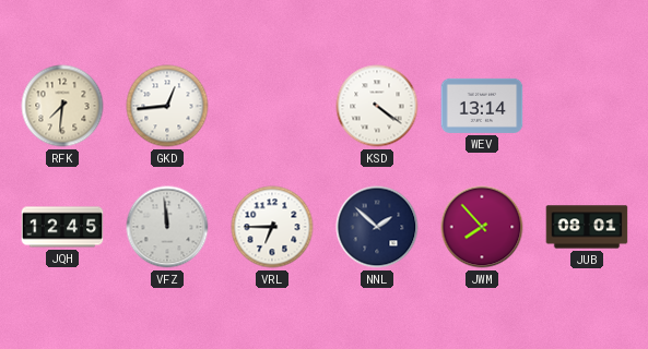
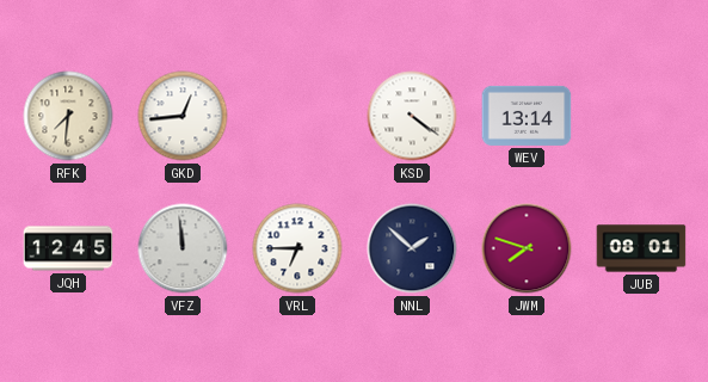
JWM: 7:53 -> 7:48
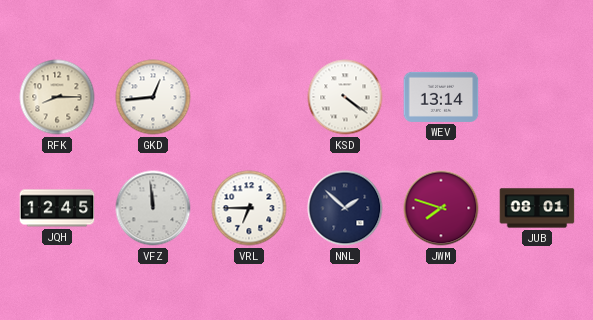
RFK: 7:31 -> 8:15
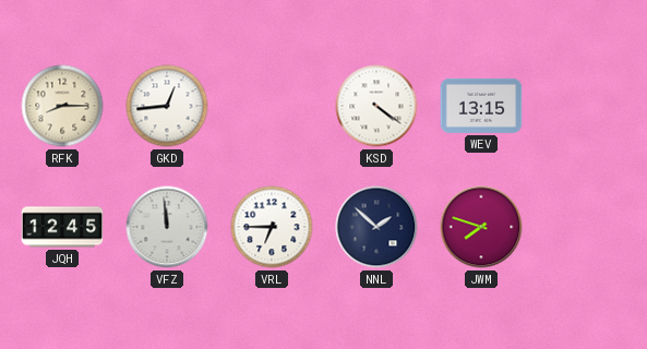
WEV: 13:14 -> 13:15
JUB: 08:01 -> none
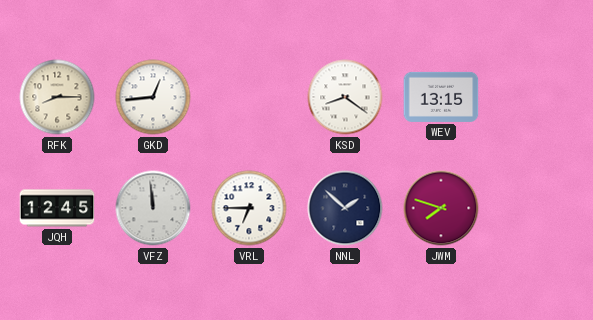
KSD: 4:21 -> 8:21
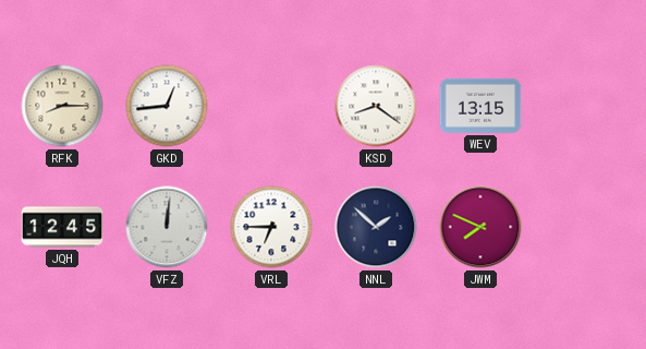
VFZ: 11:59 -> 12:01
JWM: 7:48 -> 7:49
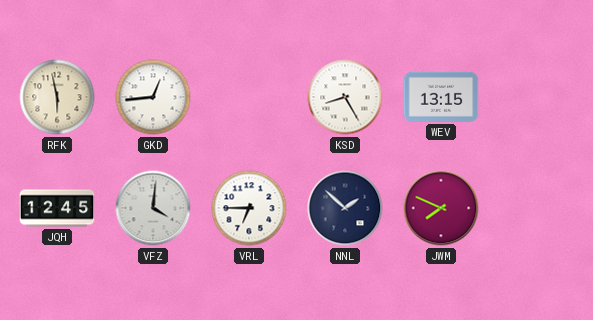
RFK: 8:15 -> 5:58
KSD: 8:21 -> 8:25
VFZ: 12:01 -> 4:01
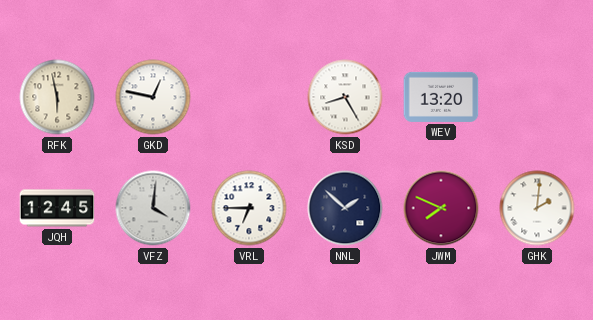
GKD: 12:44 -> 12:47
WEV: 13:15 -> 13:20
GHK: none -> 2:01
